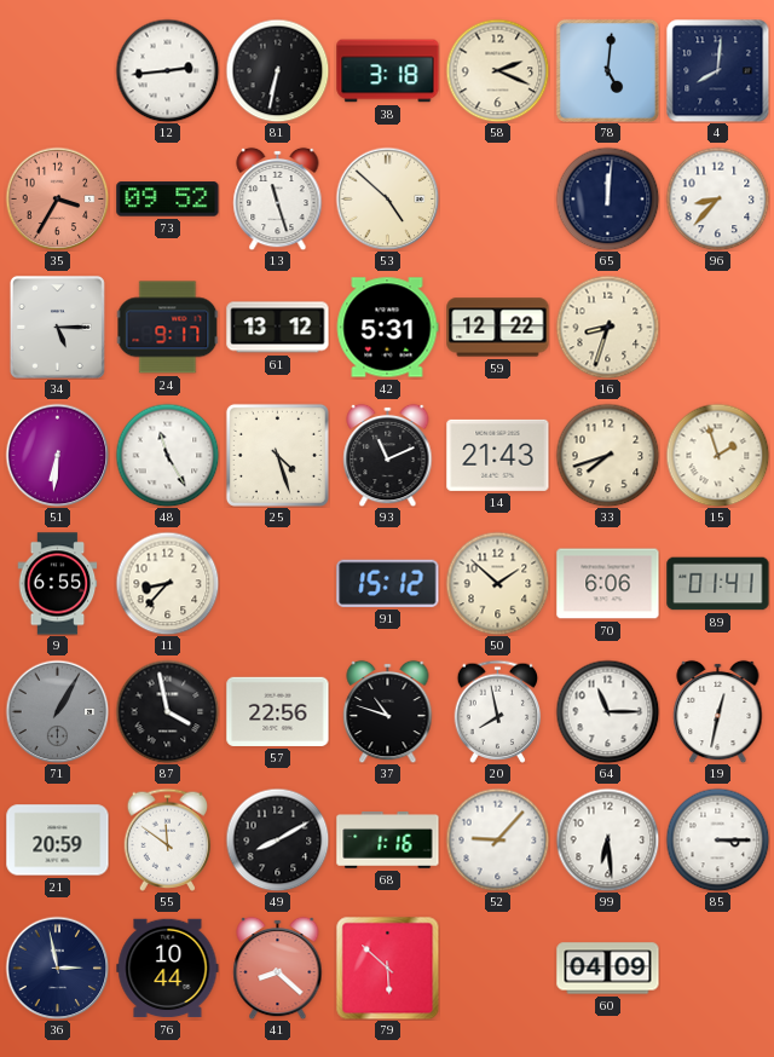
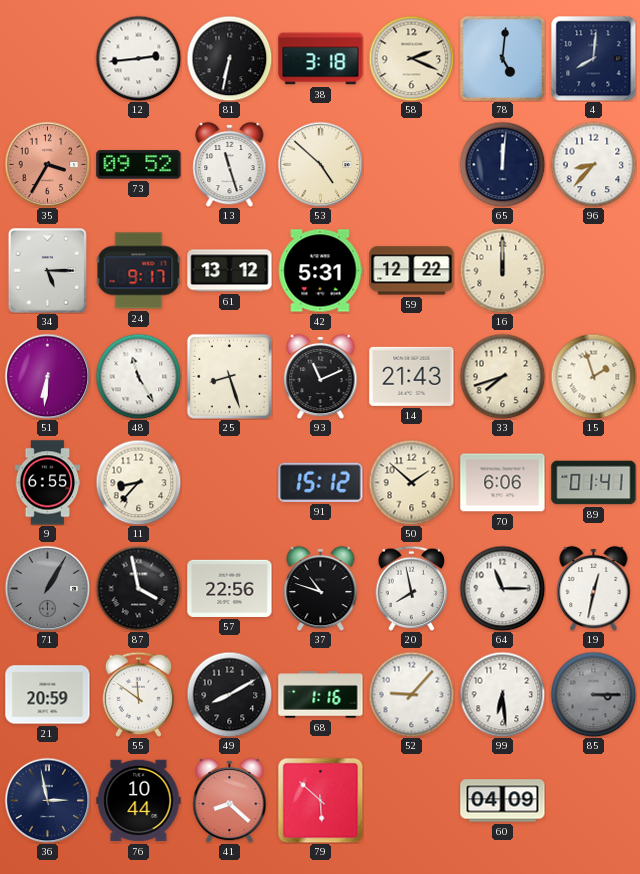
16: 8:33 -> 12:00
25: 4:27 -> 8:27
85 dial: white -> grey
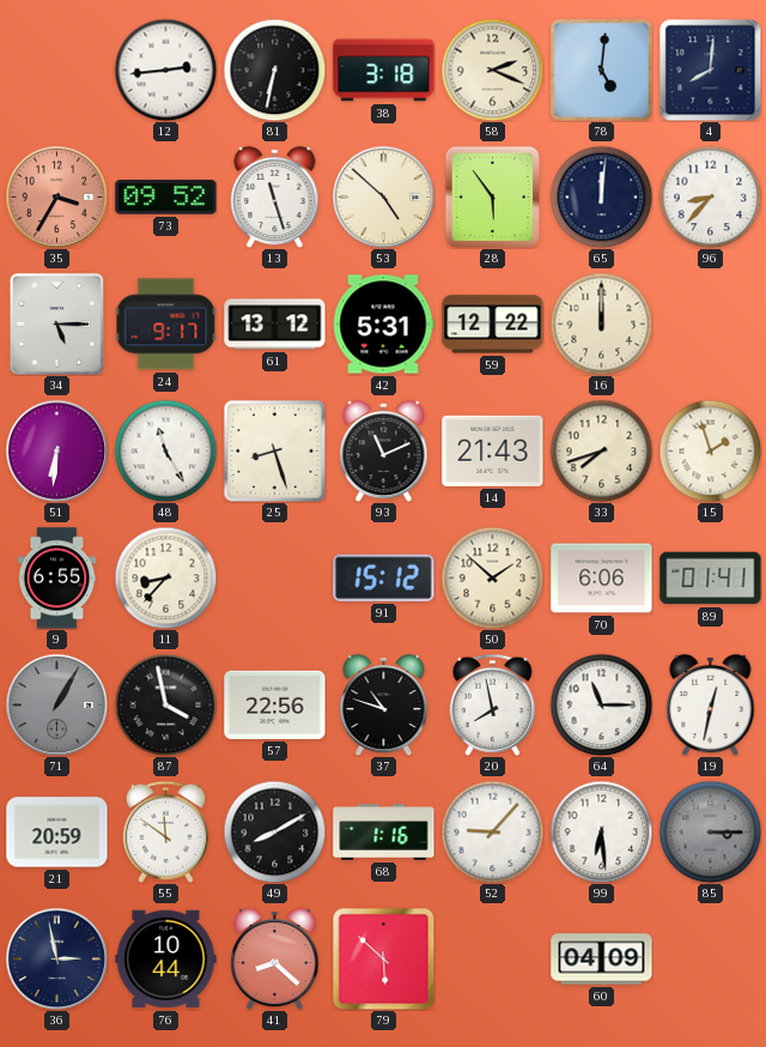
28: none -> 5:54
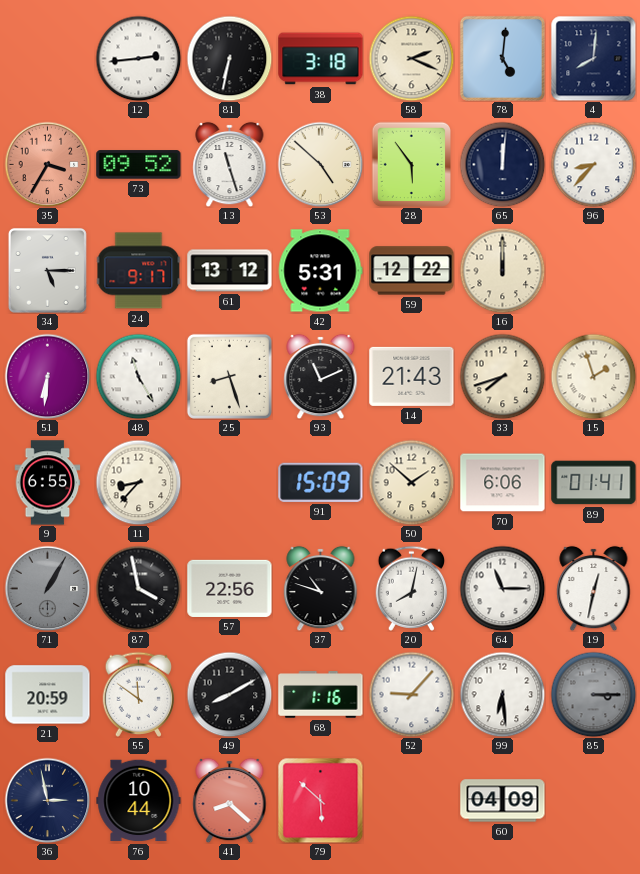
91: 15:12 -> 15:09
20: 7:58 -> 8:02
